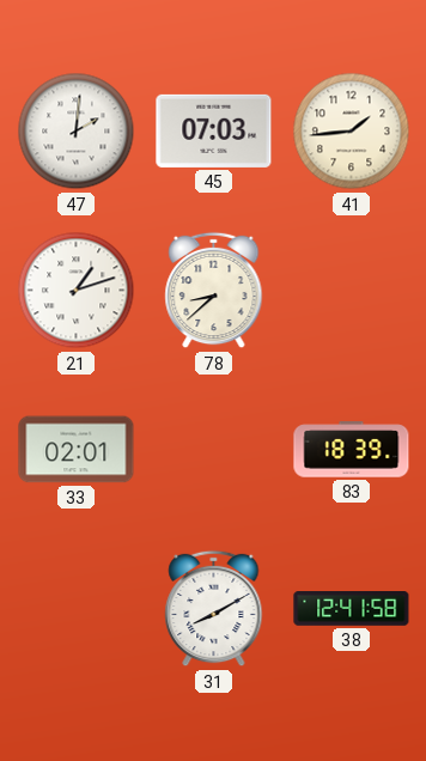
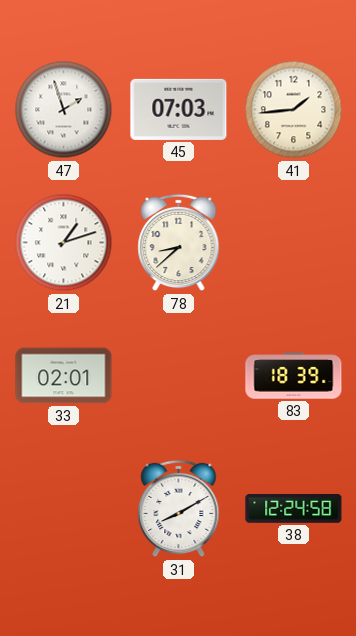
47: 2:01 -> 1:57
38: 12:41 -> 12:24
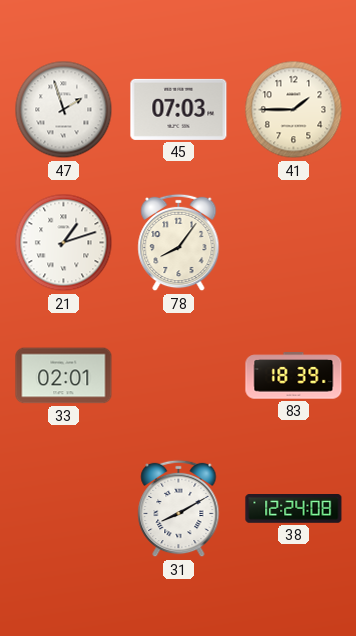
41: 1:44 -> 1:45
78: 8:38 -> 8:06
38: 12:24:58 -> 12:24:08
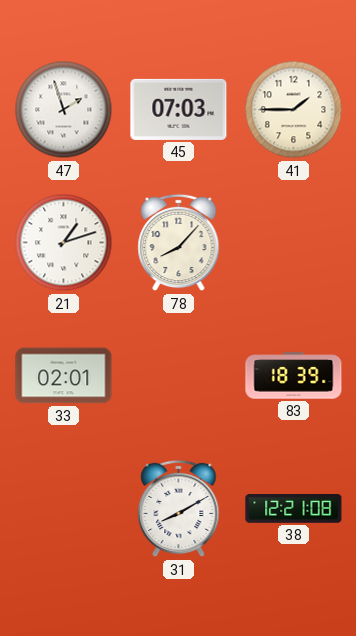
78: 8:06 -> 8:07
38: 12:24 -> 12:21
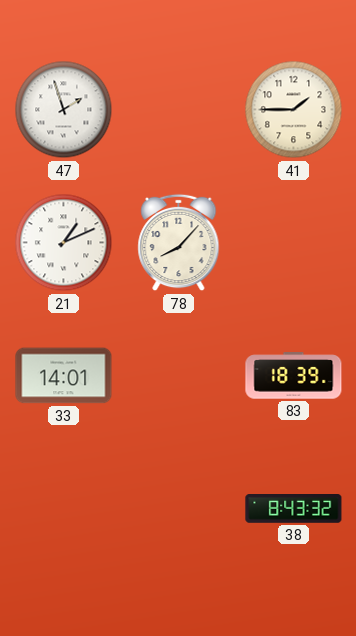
45: 07:03 -> none
21: 1:12 -> 1:11
33: 02:01 -> 14:01
31: 8:10 -> none
38: 12:21 -> 8:43
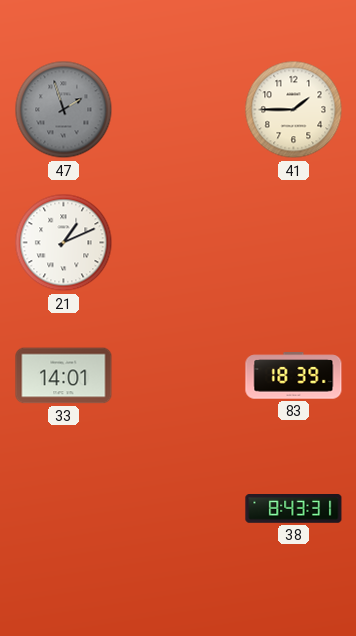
47 dial: white -> grey
78: 8:07 -> none
38: 8:43:32 -> 8:43:31
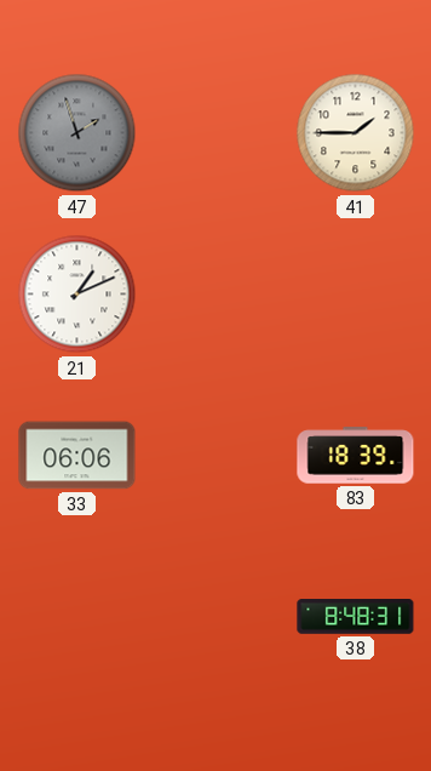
33: 14:01 -> 06:06
38: 8:43 -> 8:48
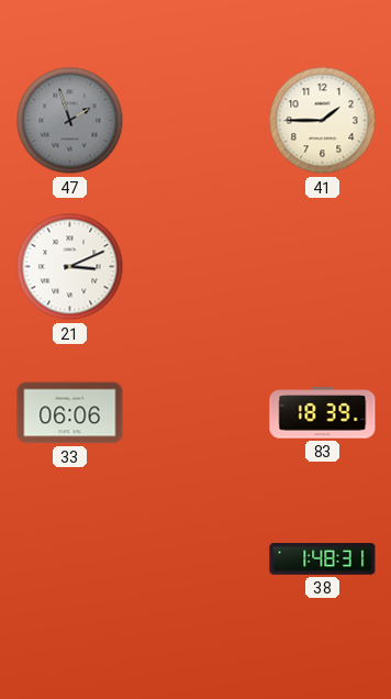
21: 1:11 -> 3:11
38: 8:48 -> 1:48
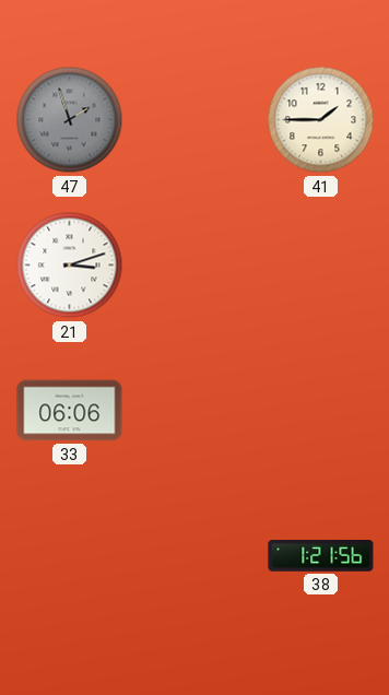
21: 3:11 -> 3:12
83: 18:39 -> none
38: 1:48 -> 1:21
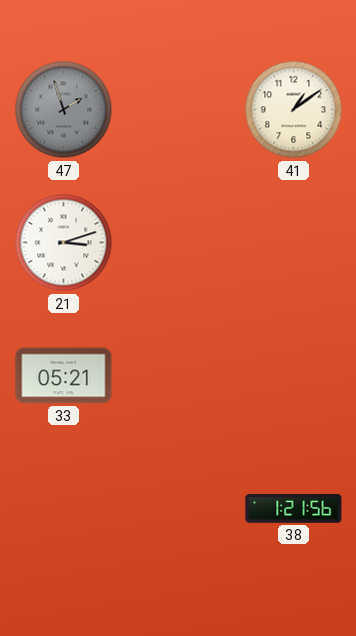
41: 1:45 -> 1:09
33: 06:06 -> 05:21
